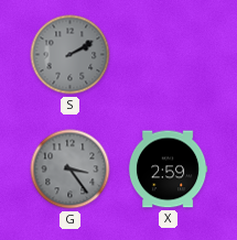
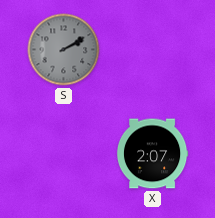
G: 3:24 -> none
X: 2:59 -> 2:07
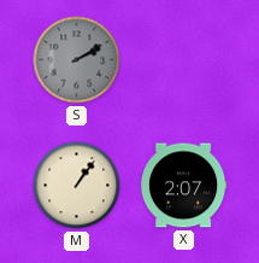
M: none -> 1:06
